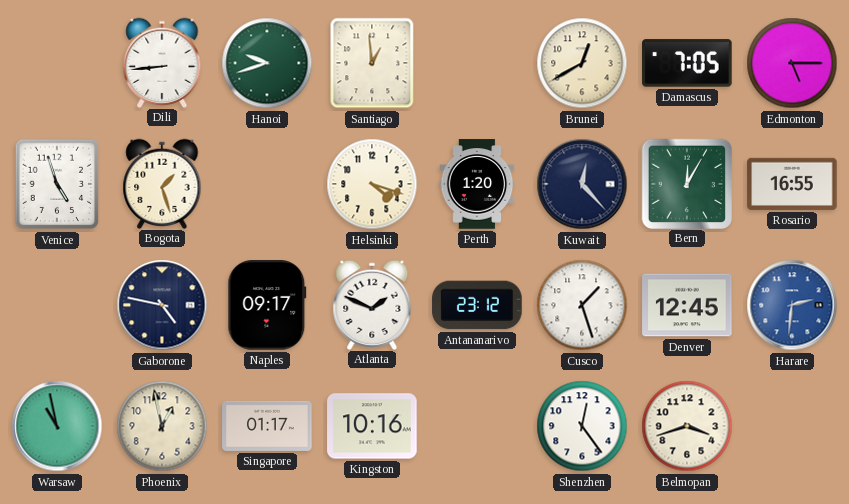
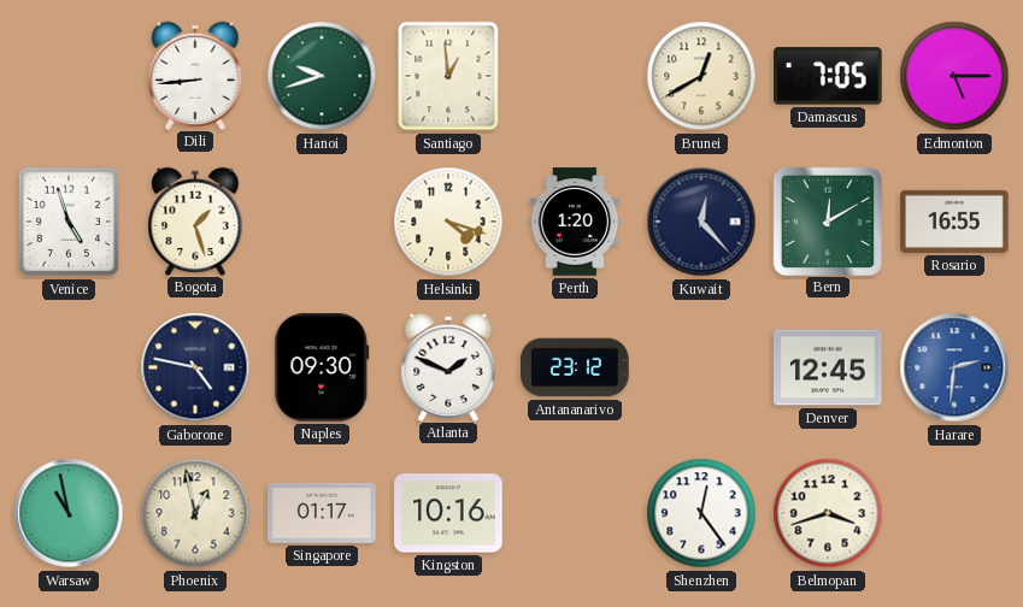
Bern: 12:05 -> 12:10
Naples: 09:17 -> 09:30
Cusco: 1:27 -> none
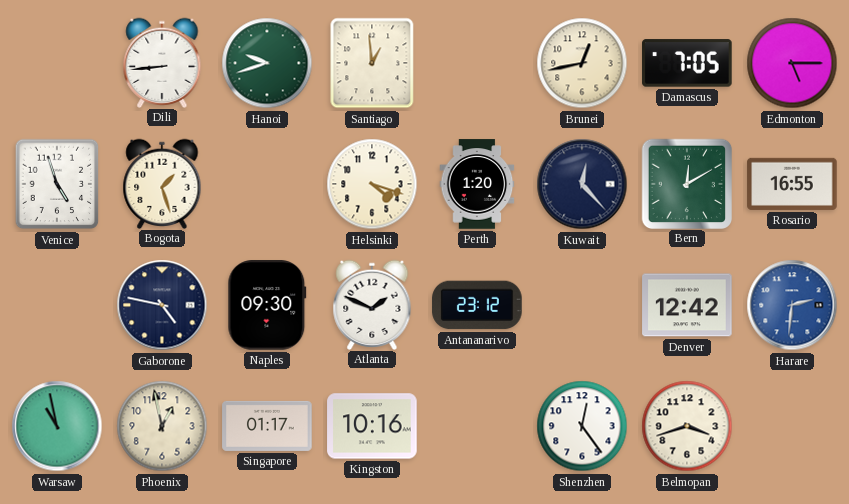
Brunei: 12:40 -> 12:43
Denver: 12:45 -> 12:42
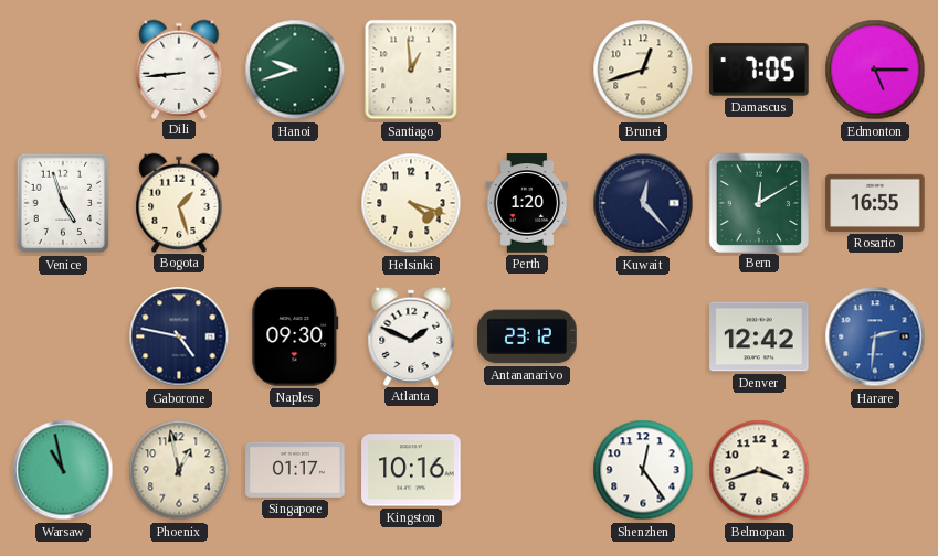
Brunei: 12:43 -> 12:42
